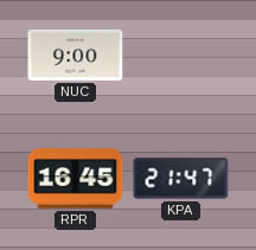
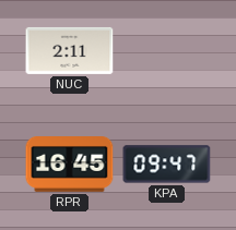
NUC: 9:00 -> 2:11
KPA: 21:47 -> 09:47
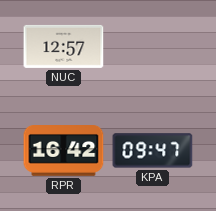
NUC: 2:11 -> 12:57
RPR: 16:45 -> 16:42
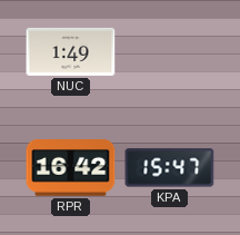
NUC: 12:57 -> 1:49
KPA: 09:47 -> 15:47
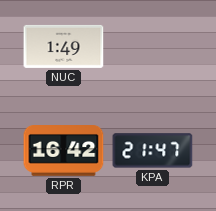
KPA: 15:47 -> 21:47
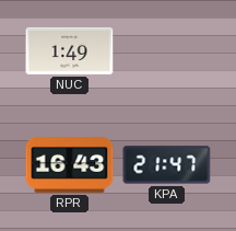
RPR: 16:42 -> 16:43
